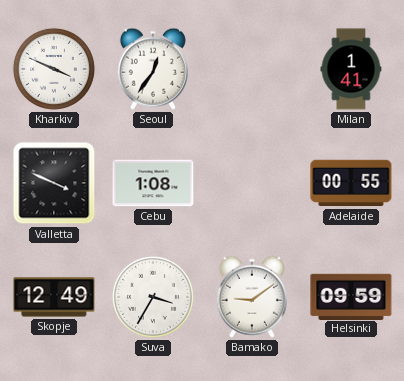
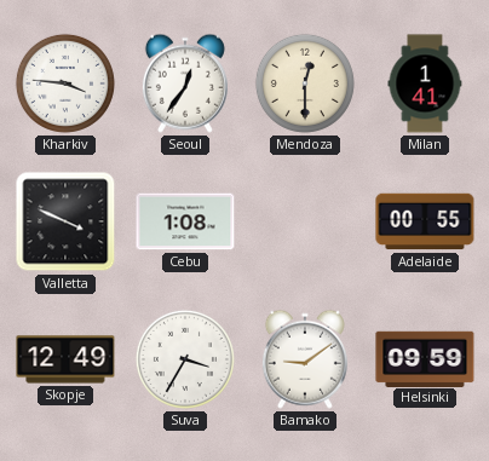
Kharkiv: 3:49 -> 3:46
Mendoza: none -> 12:30
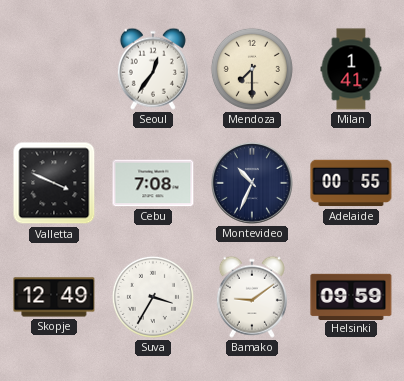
Kharkiv: 3:46 -> none
Mendoza: 12:30 -> 7:30
Cebu: 1:08 -> 7:08
Montevideo: none -> 10:34
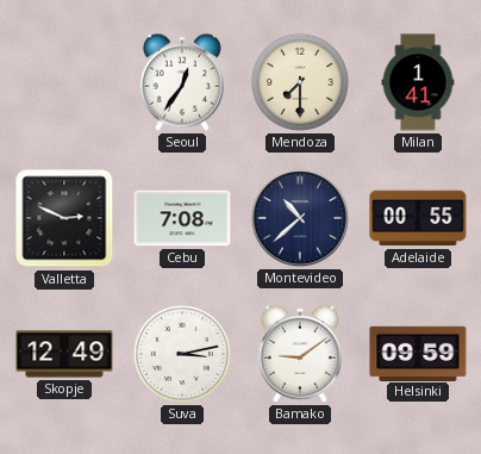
Valletta: 3:49 -> 2:49
Montevideo: 10:34 -> 10:38
Suva: 3:35 -> 3:13
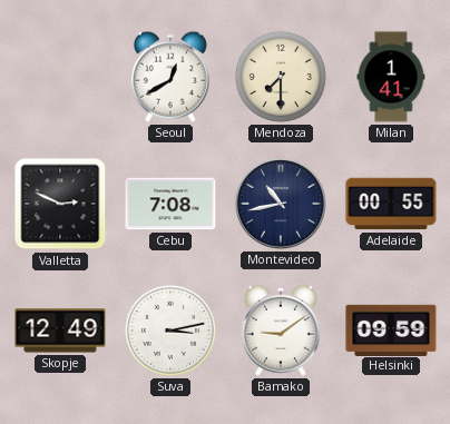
Seoul: 12:36 -> 12:40
Montevideo: 10:38 -> 10:43
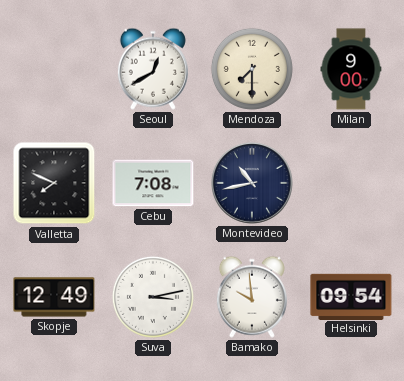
Milan: 1:41 -> 9:00
Valletta: 2:49 -> 7:49
Adelaide: 00:55 -> none
Bamako: 9:09 -> 9:59
Helsinki: 09:59 -> 09:54
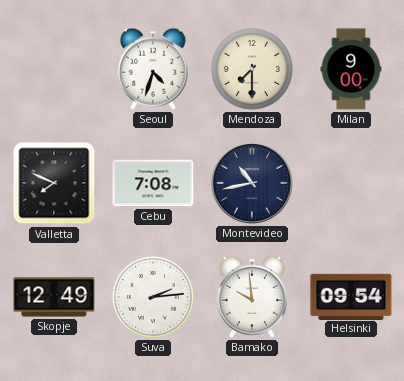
Seoul: 12:40 -> 4:33
Suva: 3:13 -> 2:14
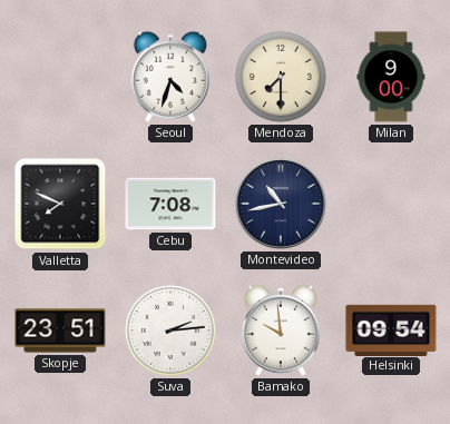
Skopje: 12:49 -> 23:51
